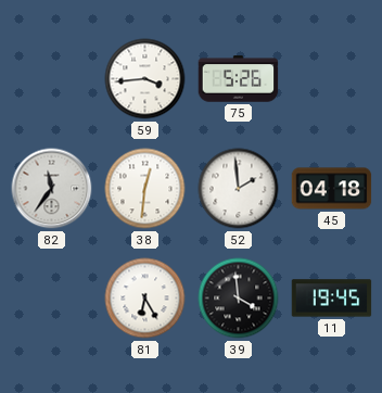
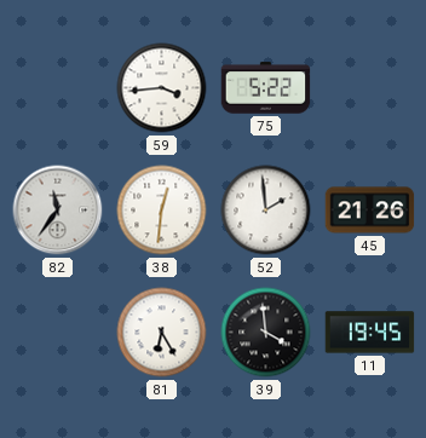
75: 5:26 -> 5:22
45: 04:18 -> 21:26
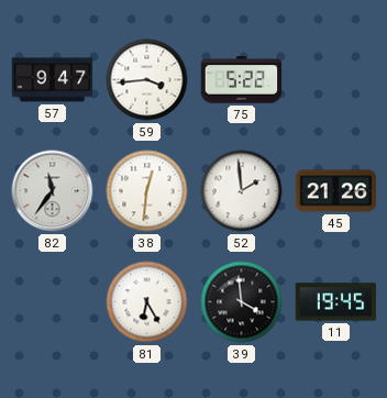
57: none -> 9:47
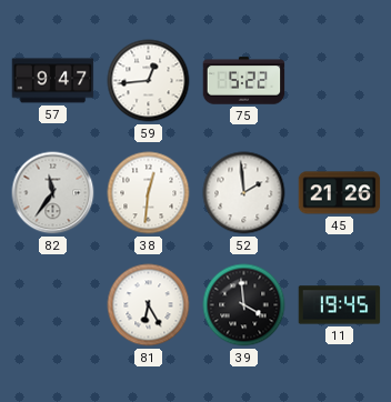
59: 3:44 -> 12:44
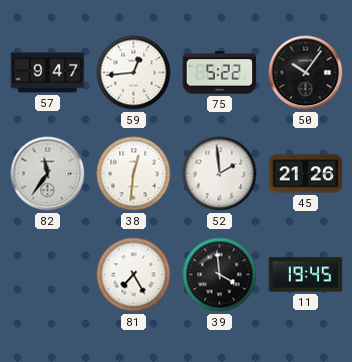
50: none -> 10:06
81: 6:25 -> 7:25
